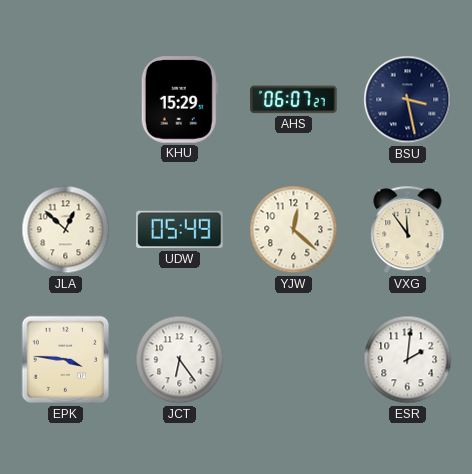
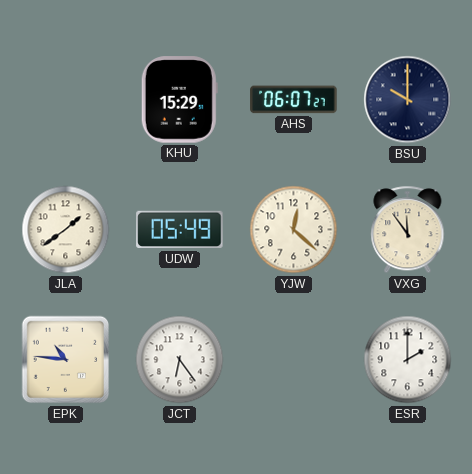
BSU: 3:28 -> 10:00
JLA: 12:52 -> 1:39
EPK: 3:46 -> 10:46
ESR: 2:01 -> 2:00
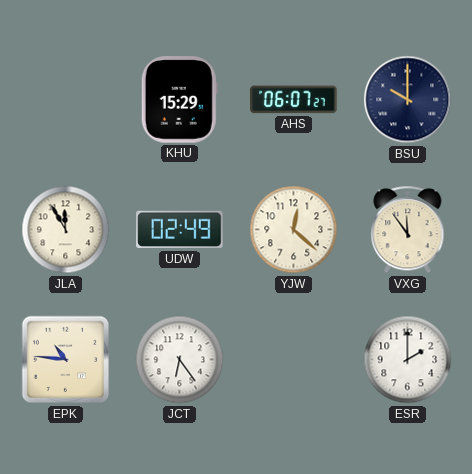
JLA: 1:39 -> 11:55
UDW: 05:49 -> 02:49
